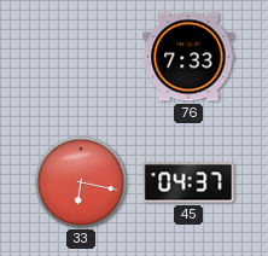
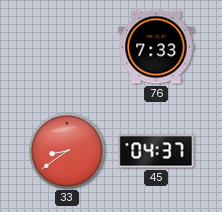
33: 6:17 -> 8:39
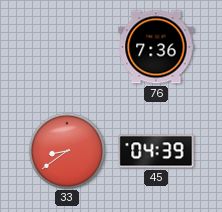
76: 7:33 -> 7:36
45: 04:37 -> 04:39
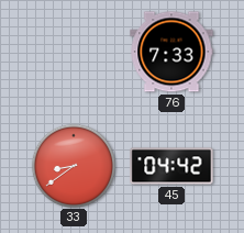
76: 7:36 -> 7:33
45: 04:39 -> 04:42
